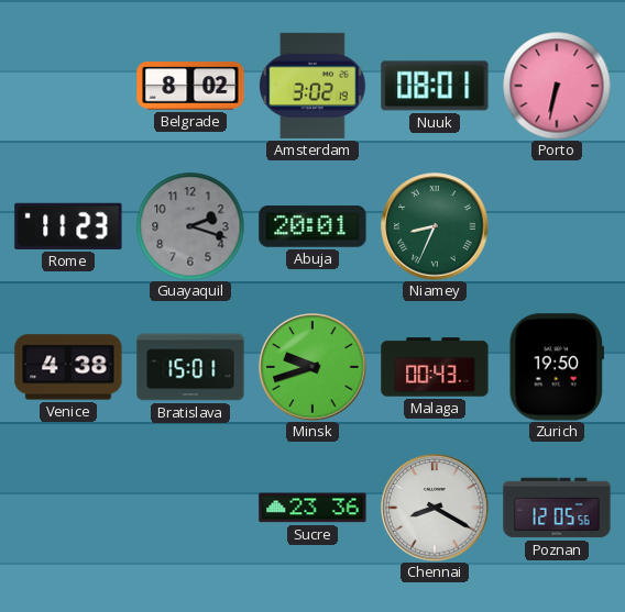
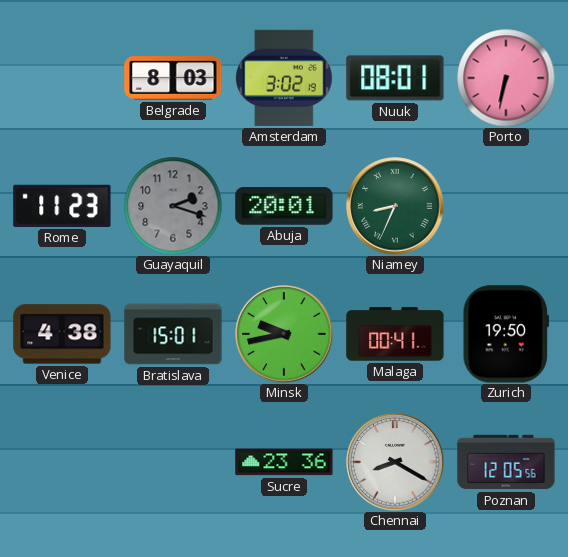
Belgrade: 8:02 -> 8:03
Minsk: 9:42 -> 9:43
Malaga: 00:43 -> 00:41
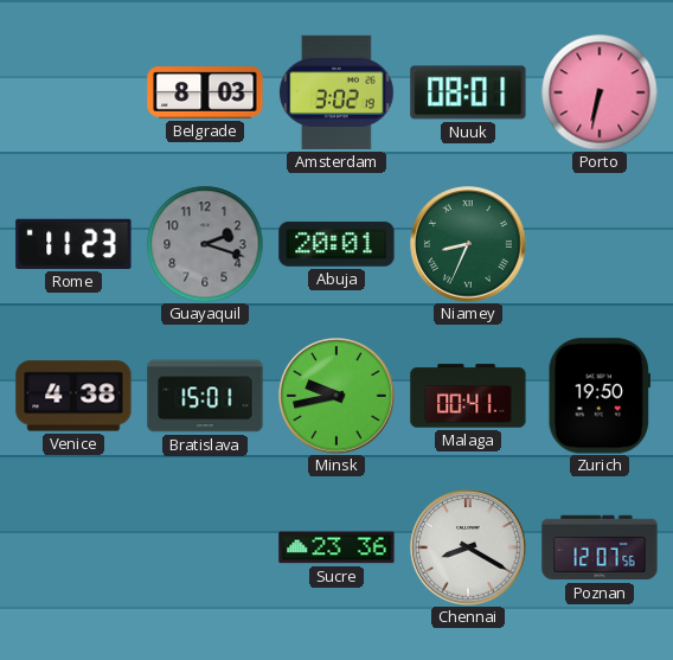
Poznan: 12:05 -> 12:07
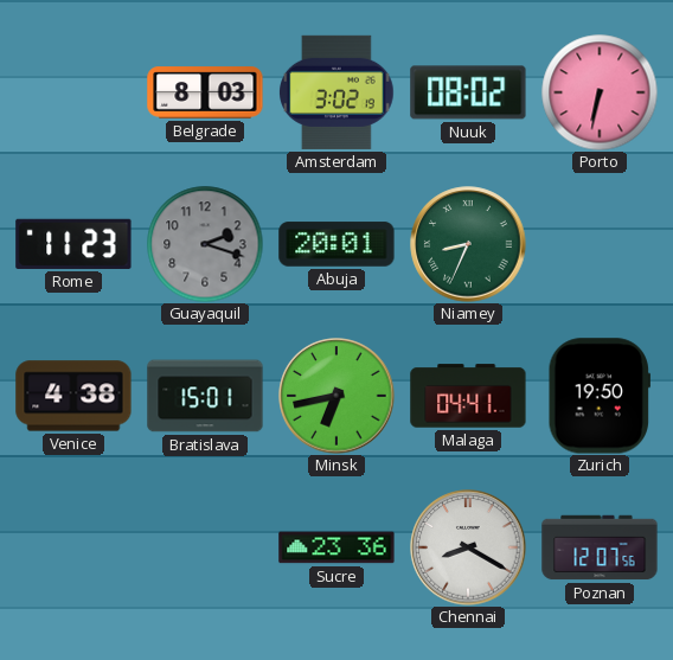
Nuuk: 08:01 -> 08:02
Minsk: 9:43 -> 6:43
Malaga: 00:41 -> 04:41
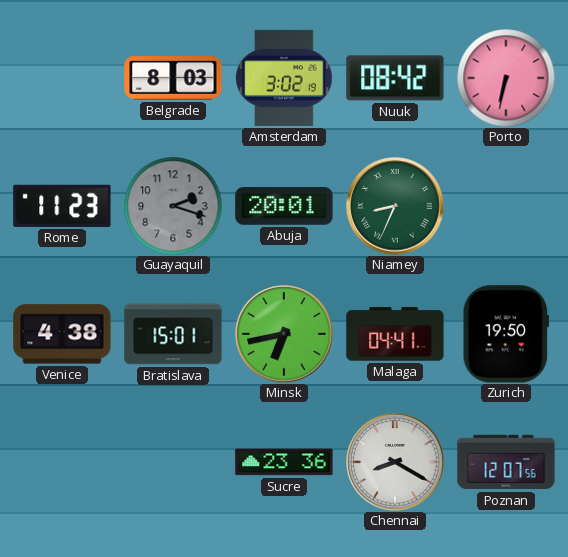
Nuuk: 08:02 -> 08:42
